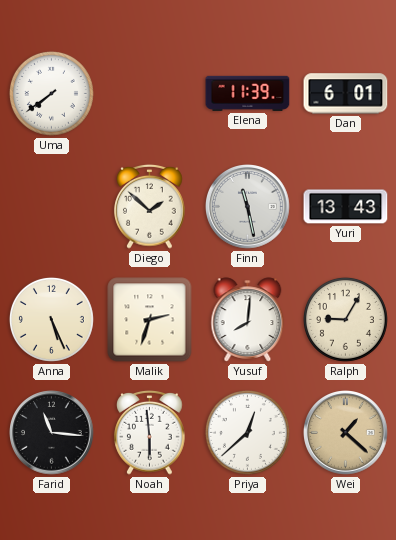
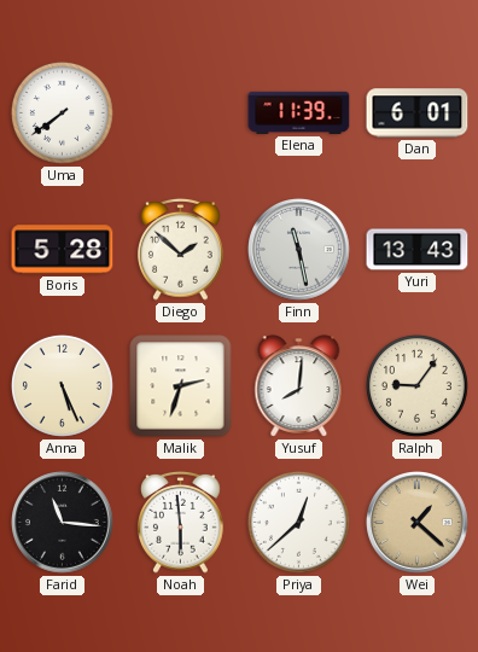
Boris: none -> 5:28
Ralph: 9:05 -> 9:06
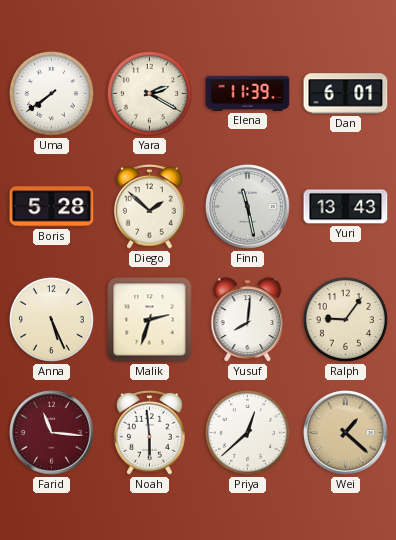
Yara: none -> 2:20
Farid dial: black -> burgundy
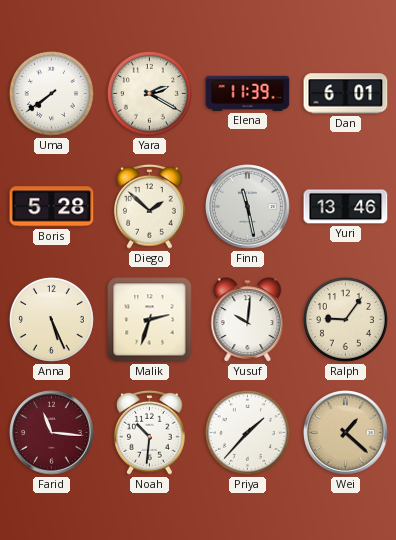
Yuri: 13:43 -> 13:46
Yusuf: 8:01 -> 10:01
Noah: 5:59 -> 10:31
Priya: 12:38 -> 1:37
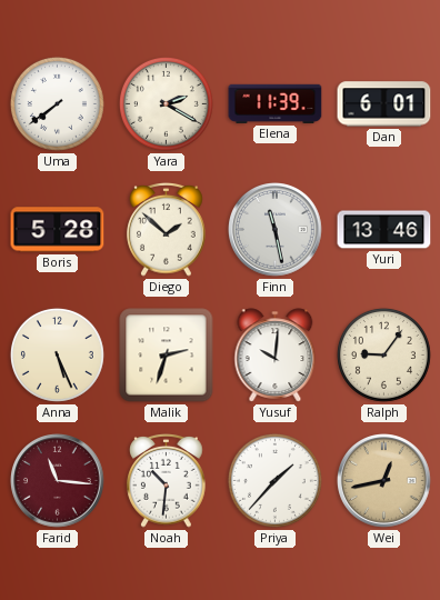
Wei: 1:22 -> 12:43
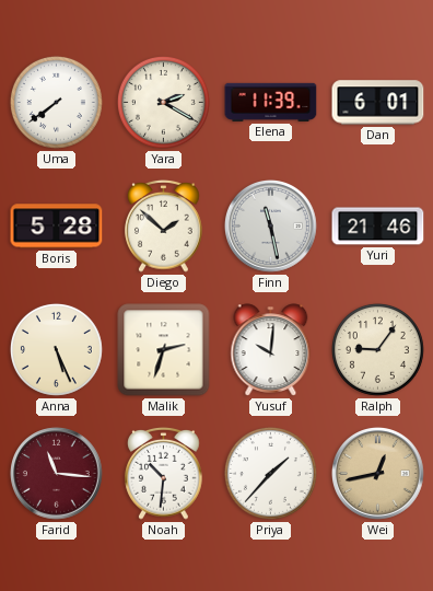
Yuri: 13:46 -> 21:46
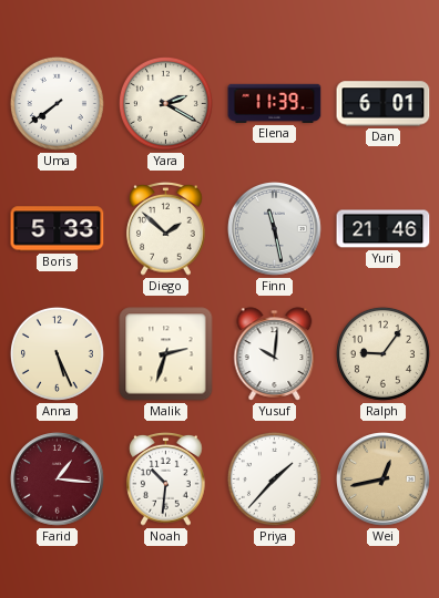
Boris: 5:28 -> 5:33
Farid: 11:16 -> 1:16
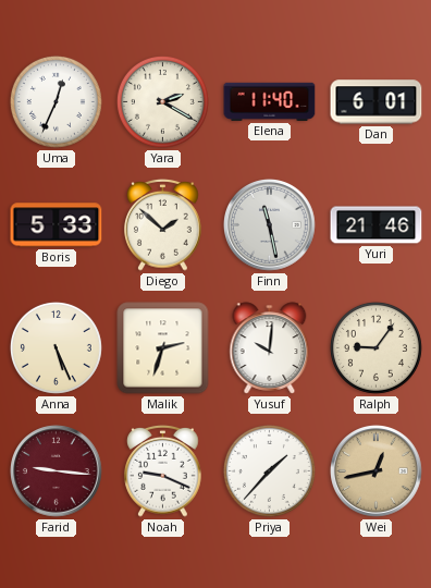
Uma: 7:39 -> 12:34
Elena: 11:39 -> 11:40
Farid: 1:16 -> 9:16
Noah: 10:31 -> 9:19
